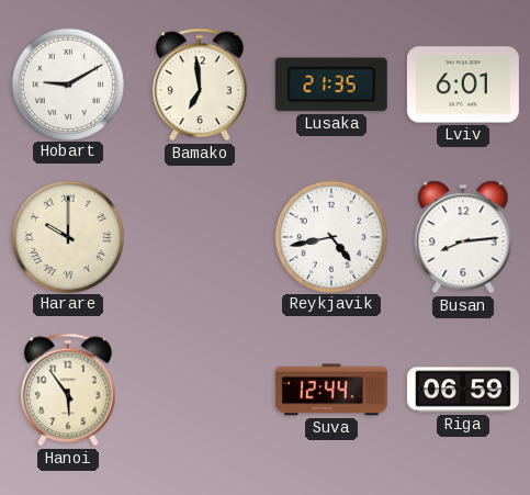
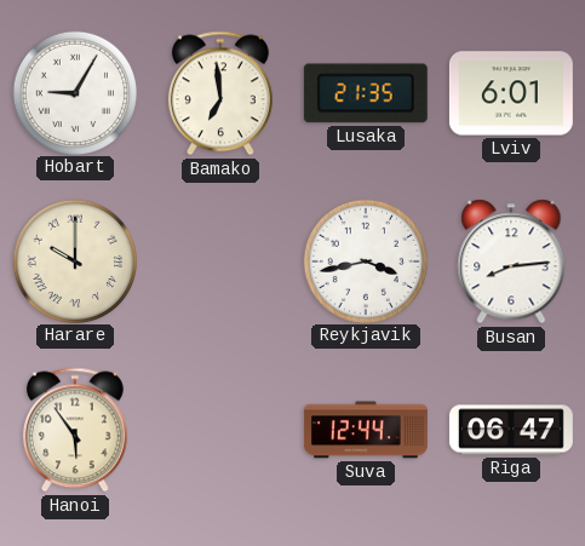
Hobart: 9:10 -> 9:05
Reykjavik: 4:43 -> 3:43
Riga: 06:59 -> 06:47
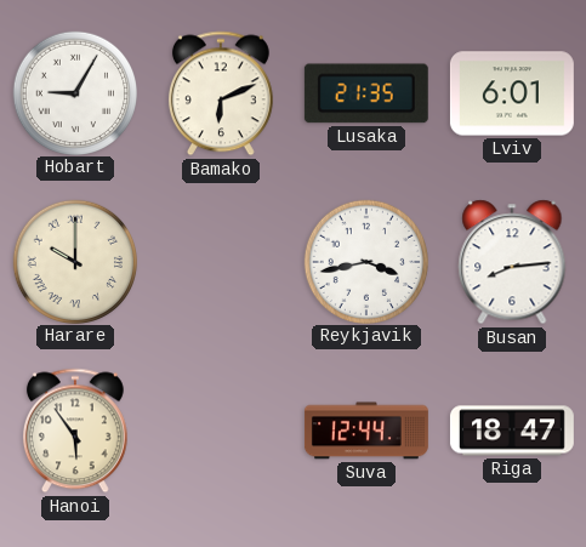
Bamako: 6:59 -> 6:11
Riga: 06:47 -> 18:47
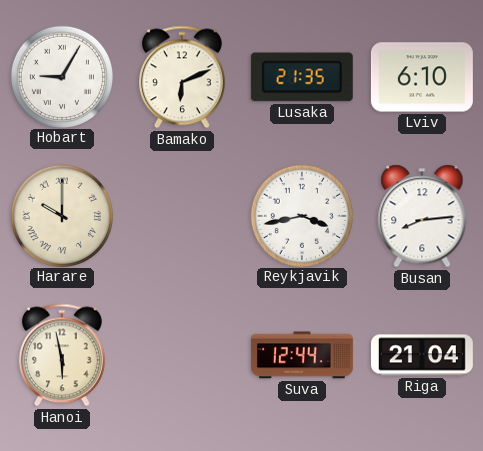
Lviv: 6:01 -> 6:10
Hanoi: 5:54 -> 5:58
Riga: 18:47 -> 21:04
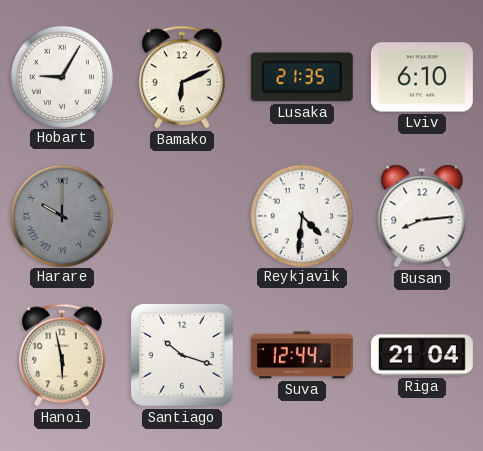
Harare dial: cream -> grey
Reykjavik: 3:43 -> 4:31
Santiago: none -> 10:18
